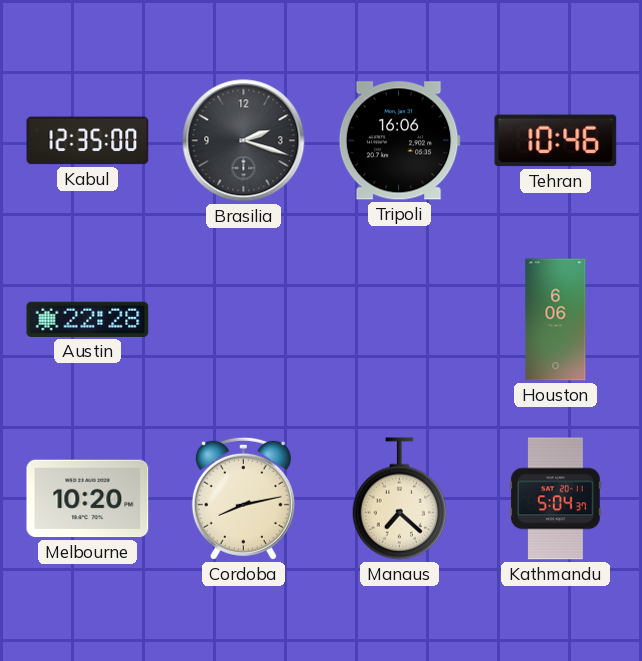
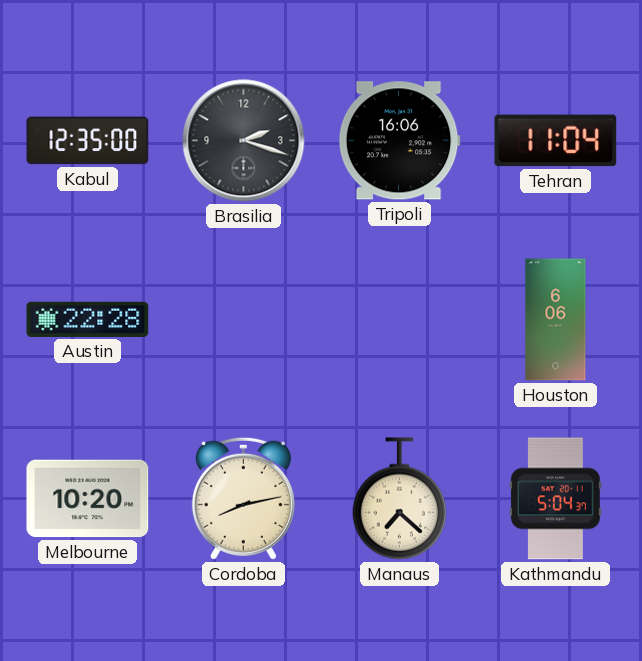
Tehran: 10:46 -> 11:04
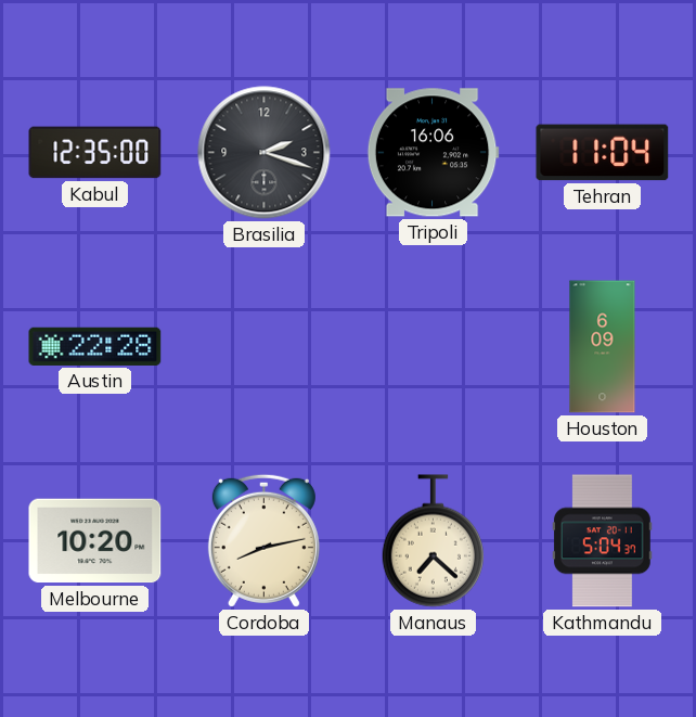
Houston: 6:06 -> 6:09
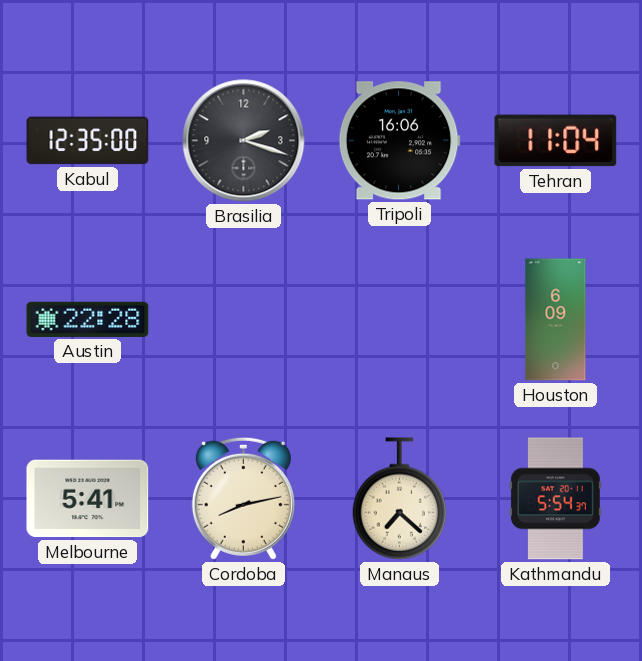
Melbourne: 10:20 -> 5:41
Kathmandu: 5:04 -> 5:54
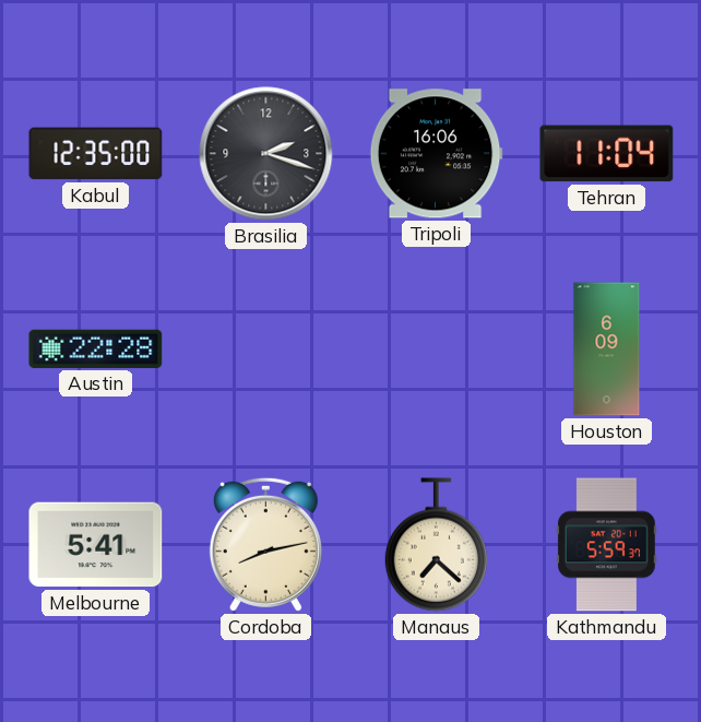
Kathmandu: 5:54 -> 5:59
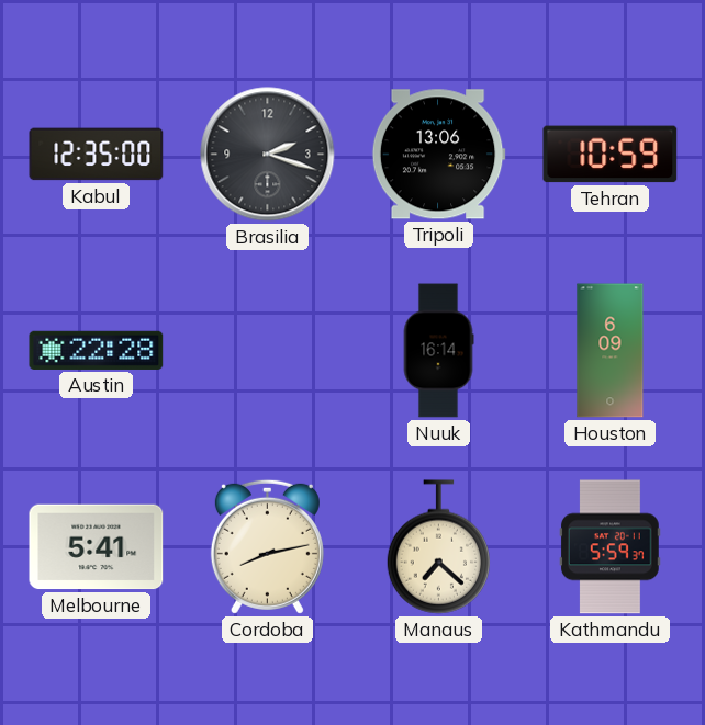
Tripoli: 16:06 -> 13:06
Tehran: 11:04 -> 10:59
Nuuk: none -> 16:14
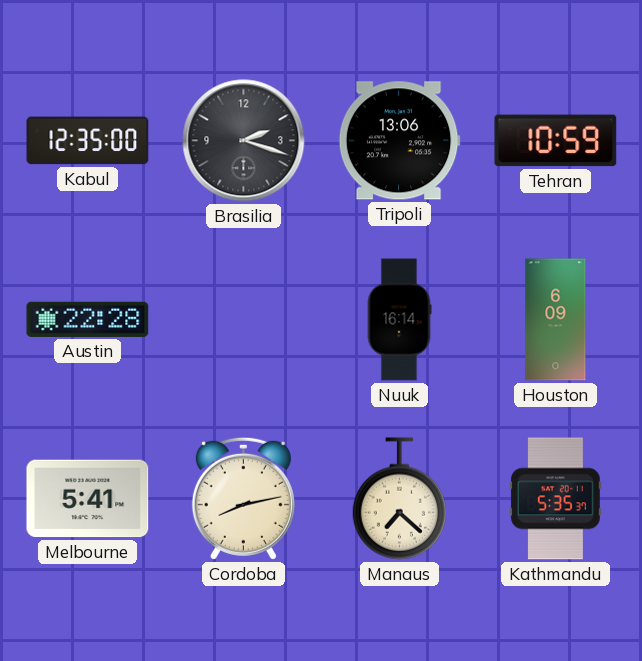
Kathmandu: 5:59 -> 5:35
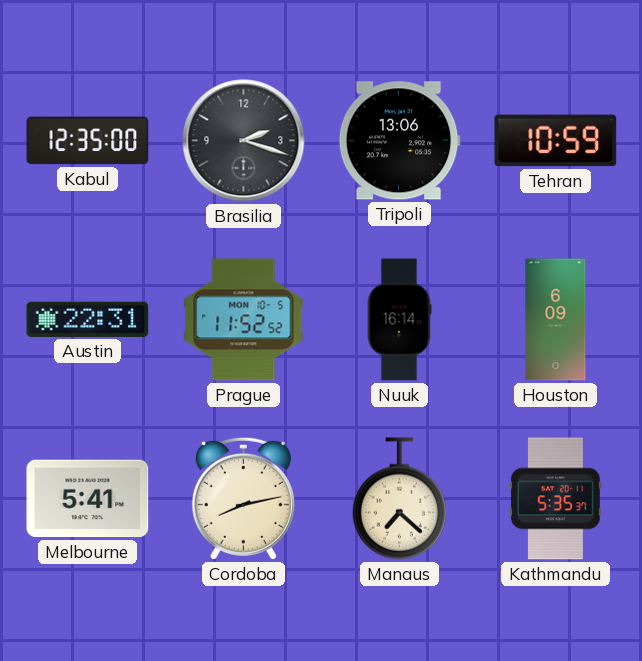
Austin: 22:28 -> 22:31
Prague: none -> 11:52
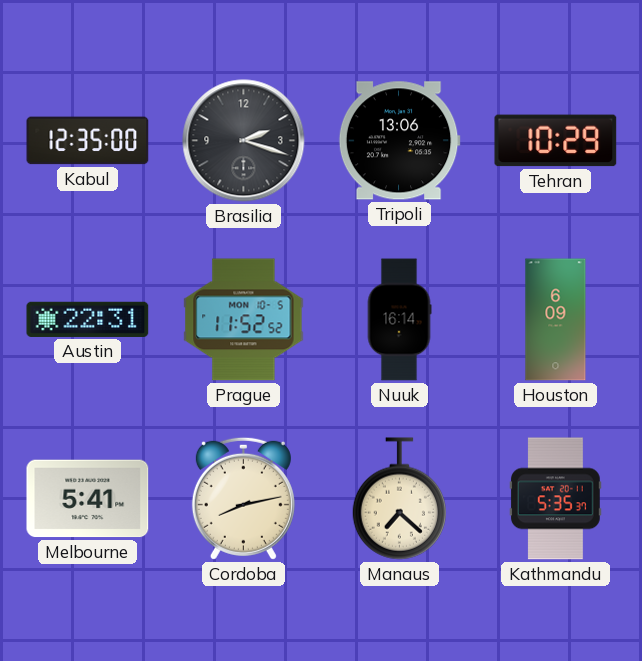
Tehran: 10:59 -> 10:29
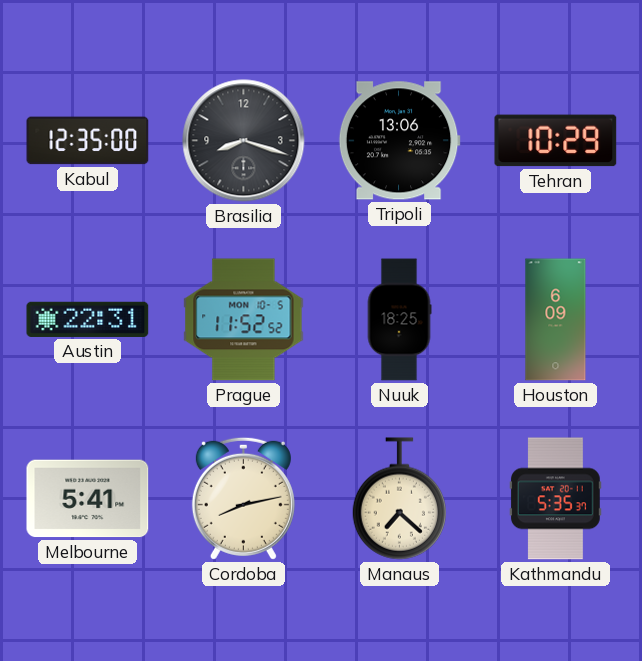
Brasilia: 2:18 -> 8:18
Nuuk: 16:14 -> 18:25
